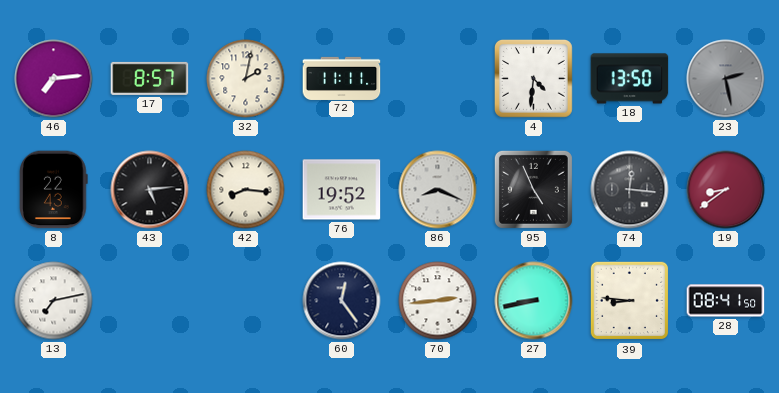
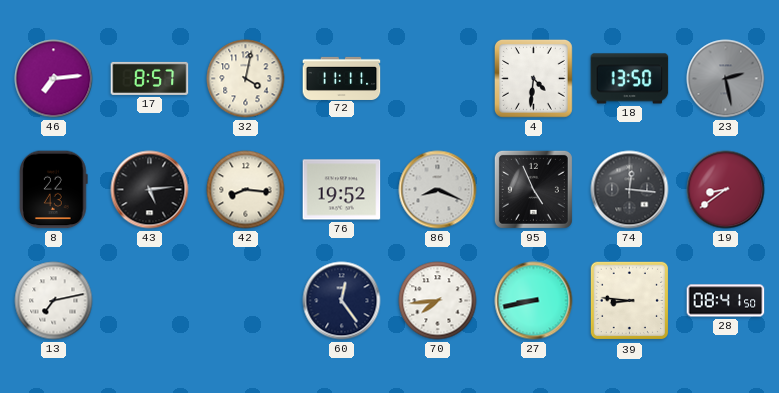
32: 2:02 -> 4:02
70: 2:44 -> 7:44
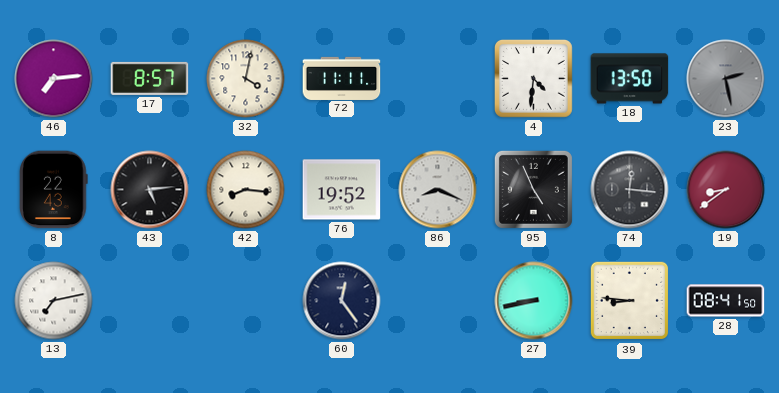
70: 7:44 -> none
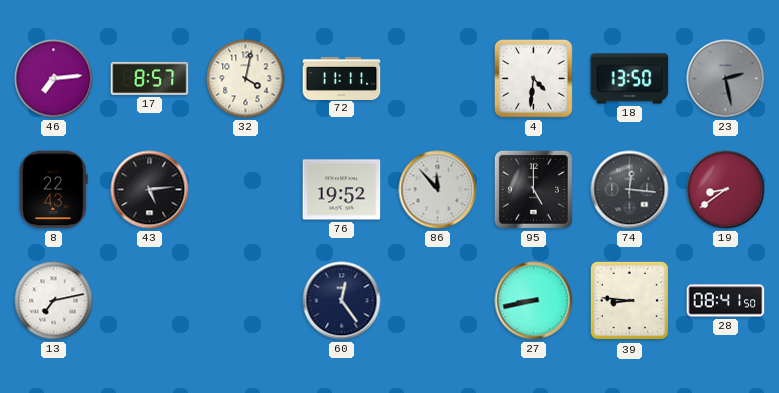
42: 8:16 -> none
86: 8:19 -> 11:53
95: 4:56 -> 5:00
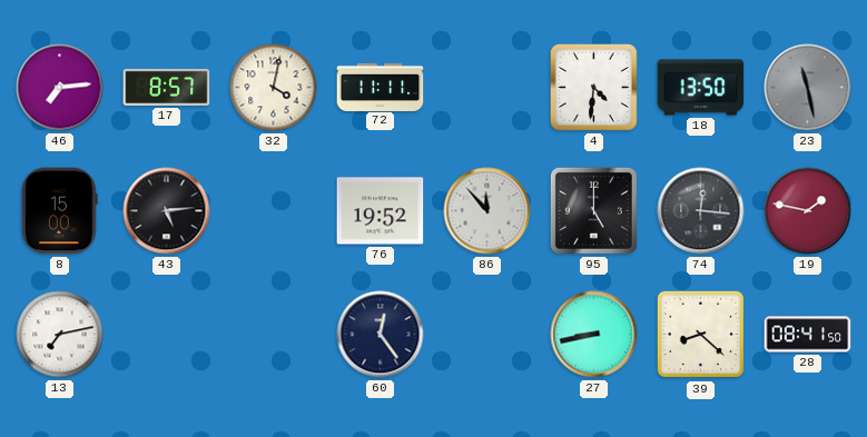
23: 2:28 -> 11:28
8: 22:43 -> 15:00
19: 8:39 -> 1:47
39: 8:46 -> 8:22
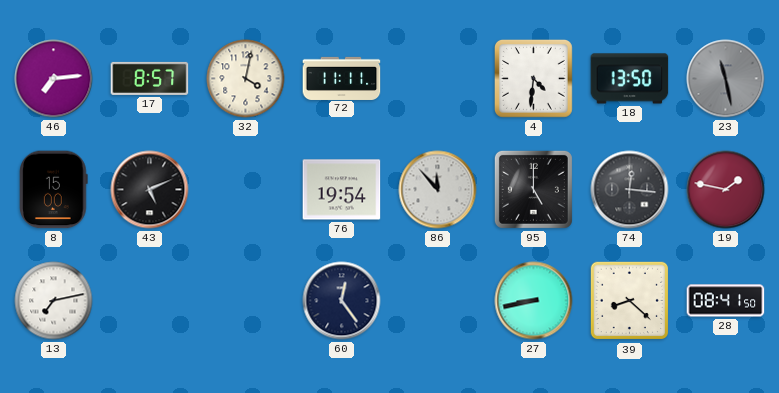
43: 5:14 -> 5:11
76: 19:52 -> 19:54
